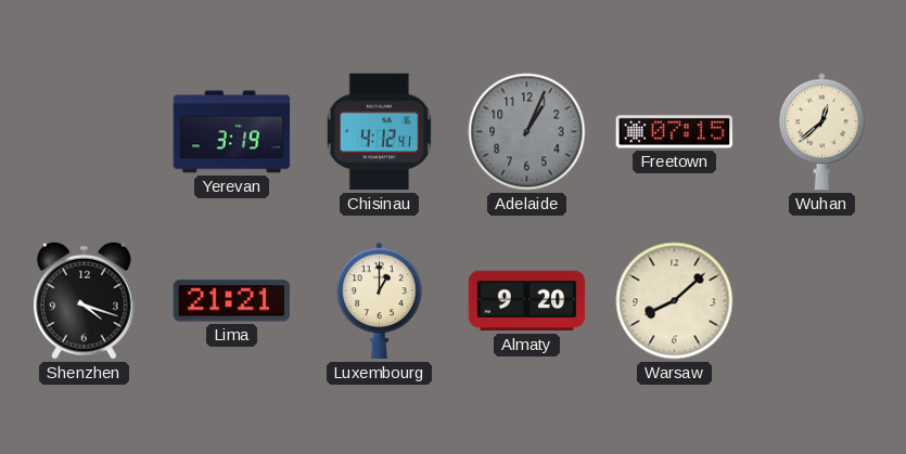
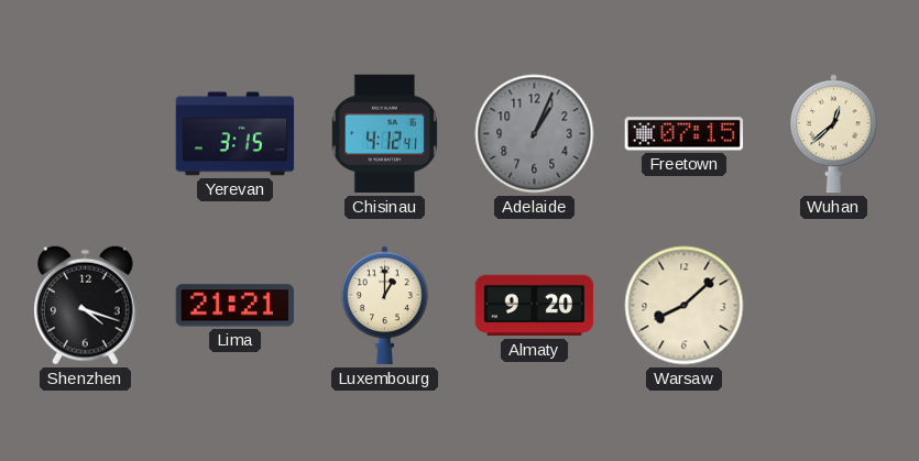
Yerevan: 3:19 -> 3:15
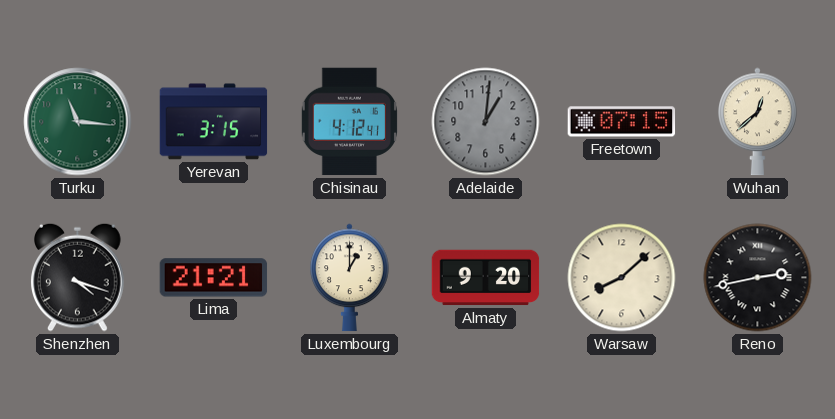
Turku: none -> 11:16
Adelaide: 1:04 -> 1:01
Reno: none -> 2:43
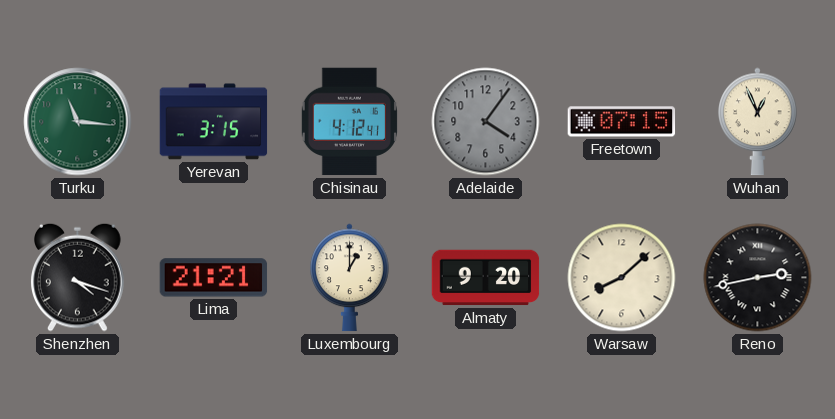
Adelaide: 1:01 -> 4:06
Wuhan: 12:38 -> 12:56
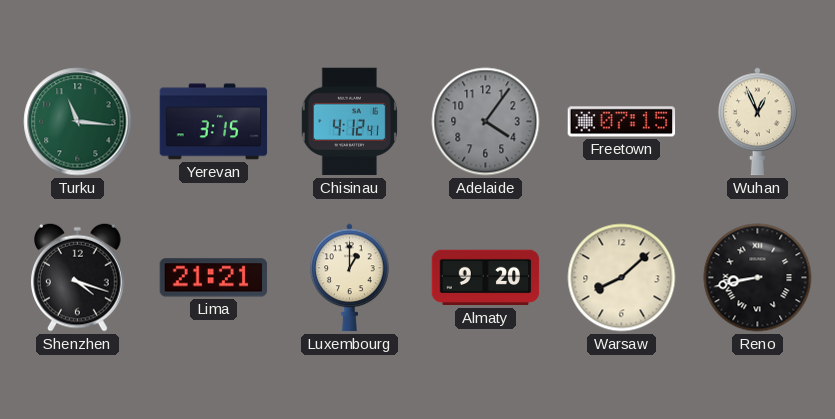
Reno: 2:43 -> 8:43
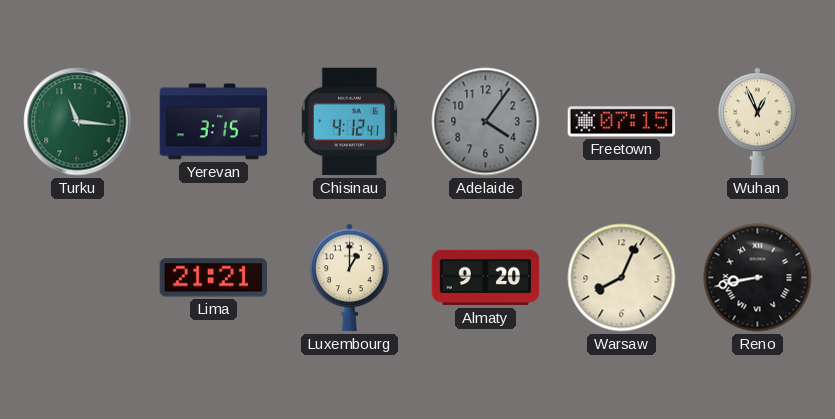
Shenzhen: 4:18 -> none
Warsaw: 8:08 -> 8:04
